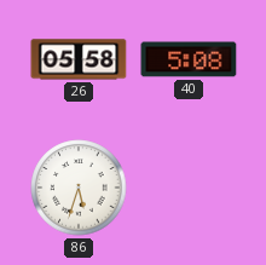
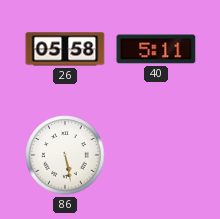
40: 5:08 -> 5:11
86: 5:33 -> 5:28
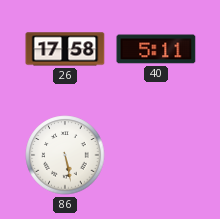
26: 05:58 -> 17:58
